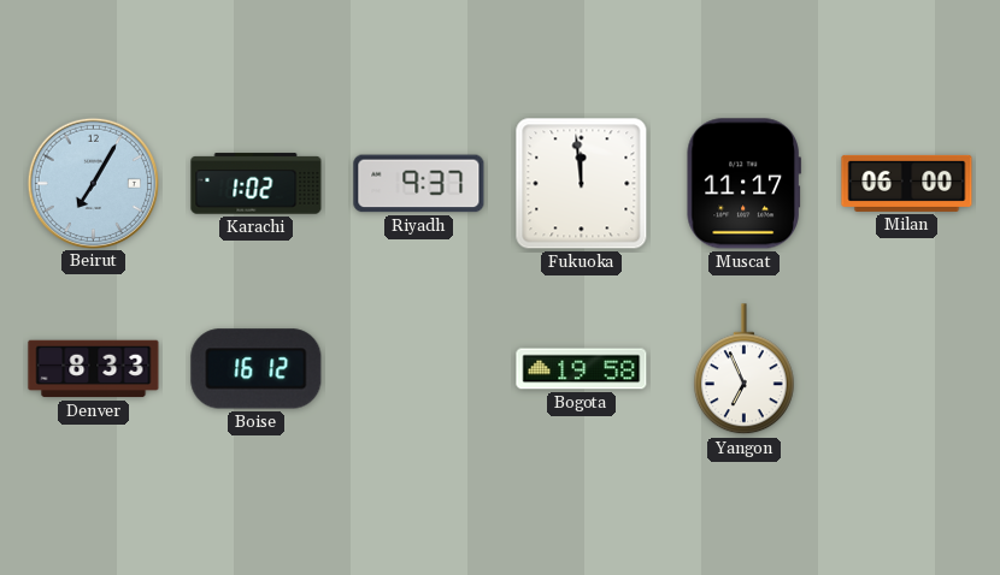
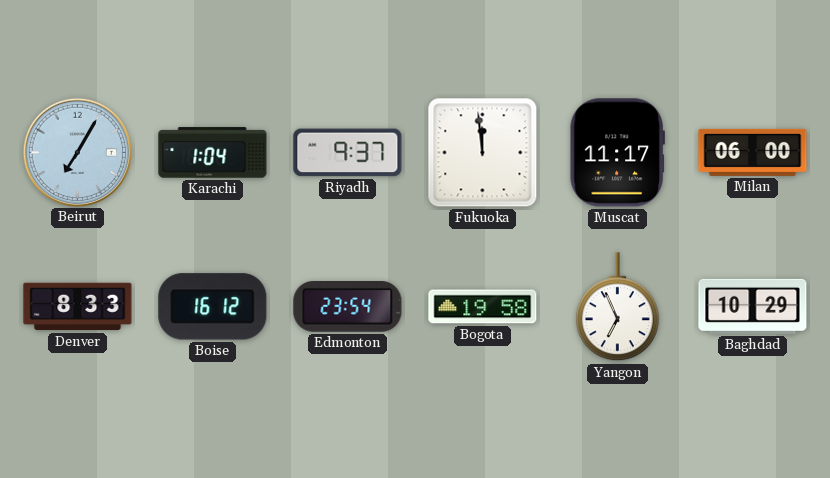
Karachi: 1:02 -> 1:04
Edmonton: none -> 23:54
Baghdad: none -> 10:29
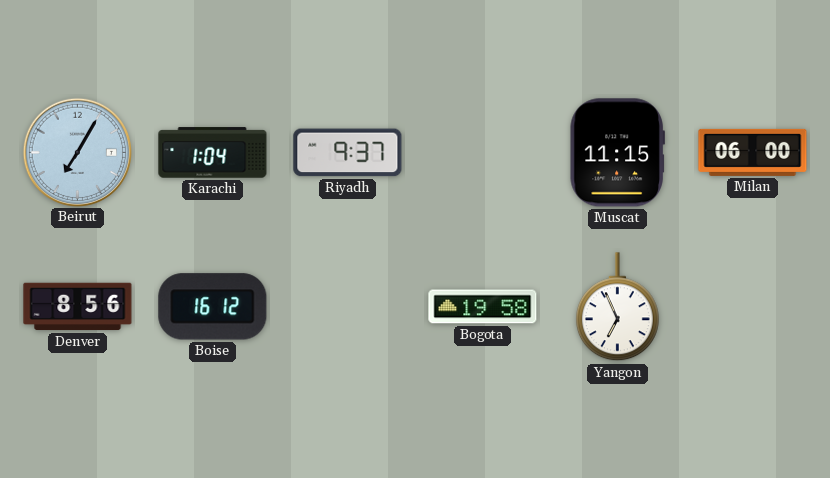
Fukuoka: 11:59 -> none
Muscat: 11:17 -> 11:15
Denver: 8:33 -> 8:56
Edmonton: 23:54 -> none
Baghdad: 10:29 -> none
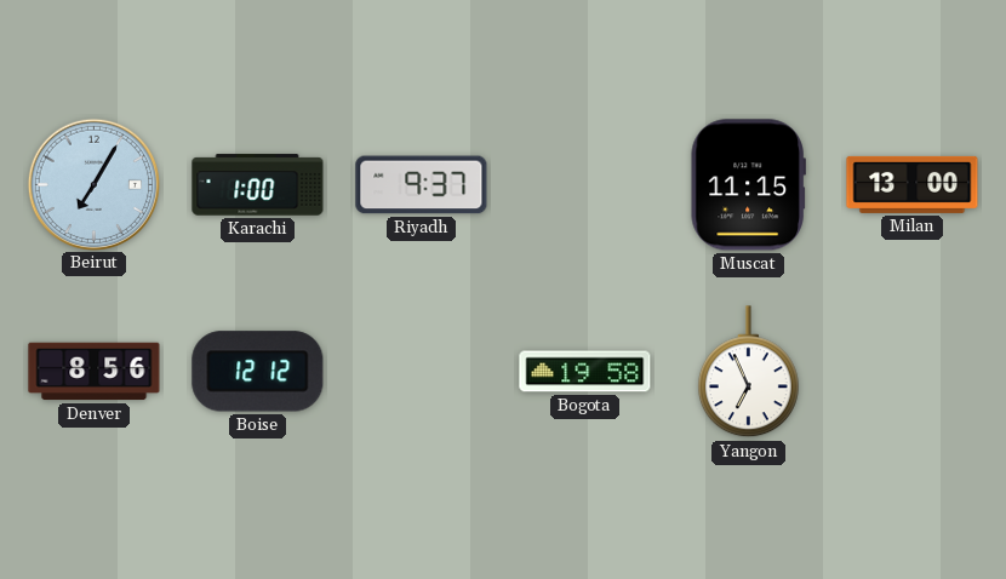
Karachi: 1:04 -> 1:00
Milan: 06:00 -> 13:00
Boise: 16:12 -> 12:12
